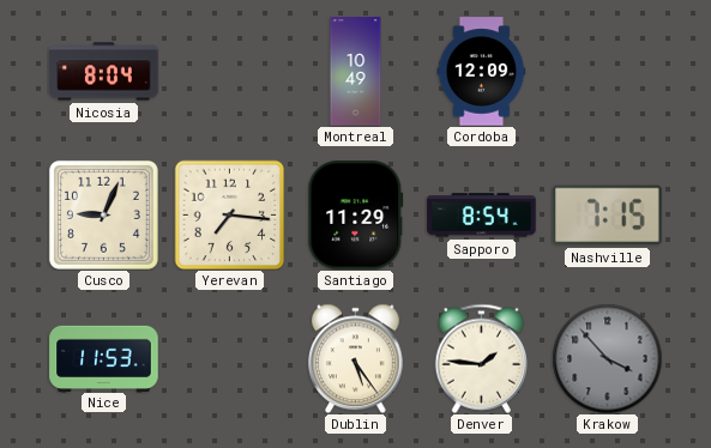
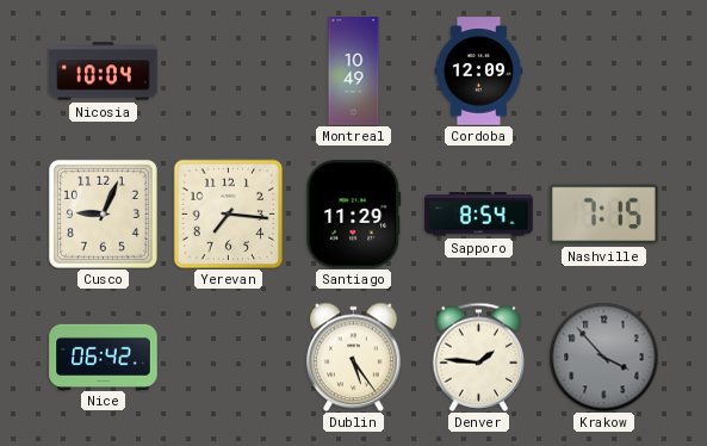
Nicosia: 8:04 -> 10:04
Nice: 11:53 -> 06:42
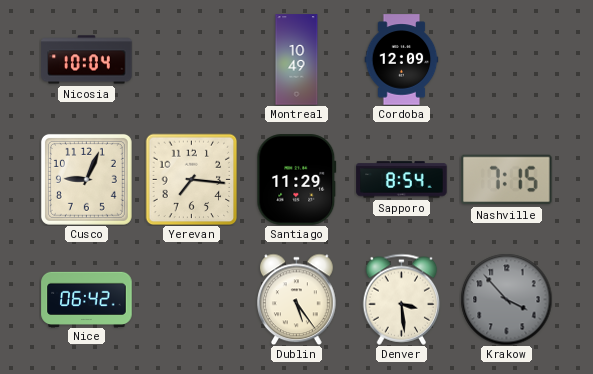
Denver: 1:46 -> 3:29
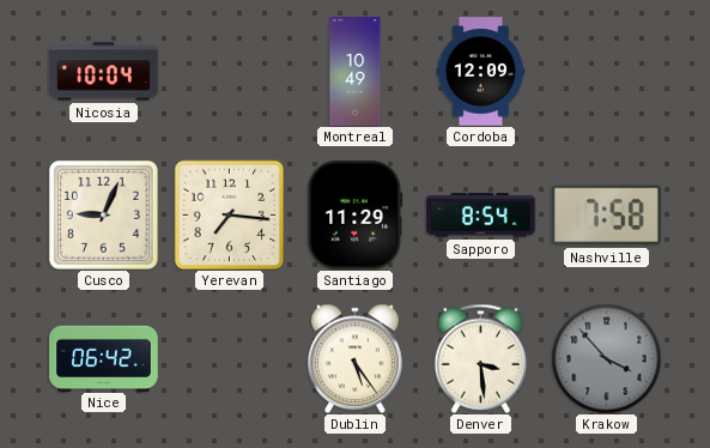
Nashville: 7:15 -> 7:58
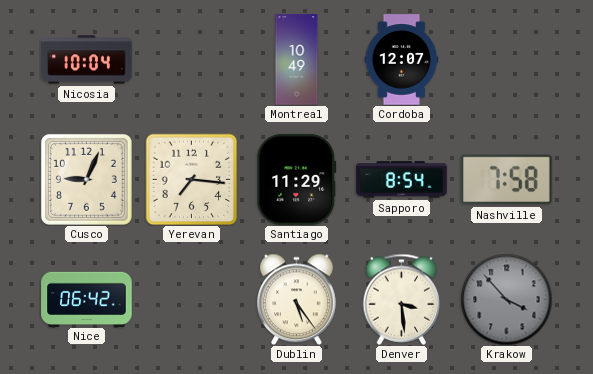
Cordoba: 12:09 -> 12:07
